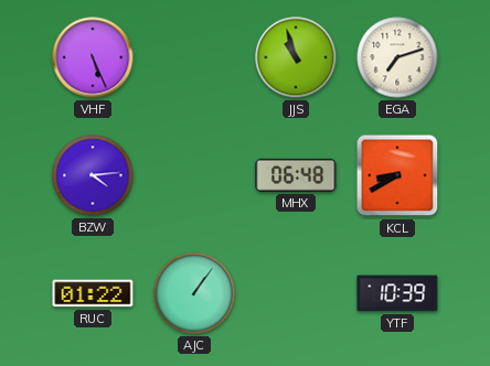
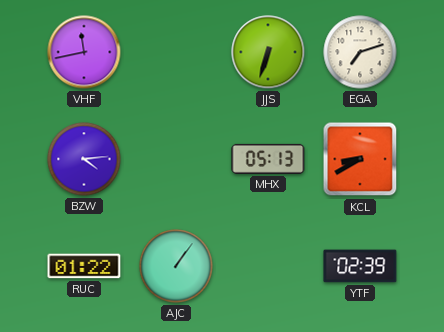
VHF: 5:26 -> 11:43
JJS: 10:57 -> 6:33
MHX: 06:48 -> 05:13
YTF: 10:39 -> 02:39
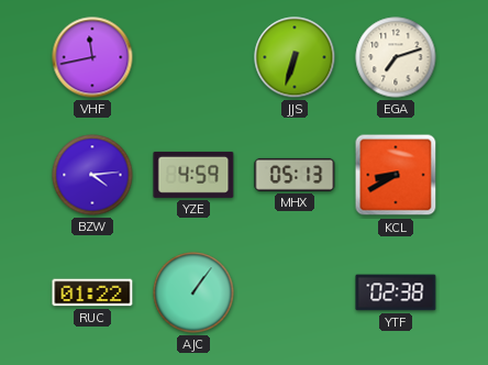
YZE: none -> 4:59
YTF: 02:39 -> 02:38
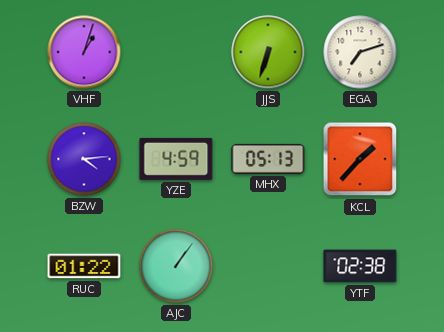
VHF: 11:43 -> 1:03
KCL: 8:40 -> 1:37
